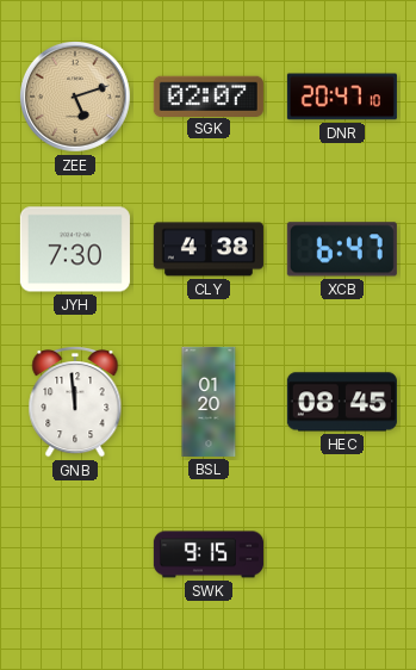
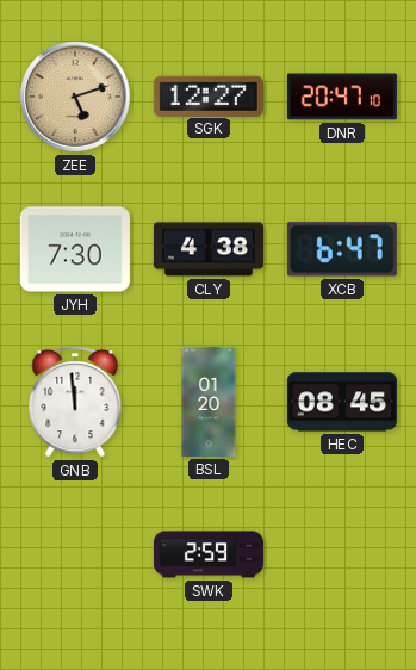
SGK: 02:07 -> 12:27
SWK: 9:15 -> 2:59
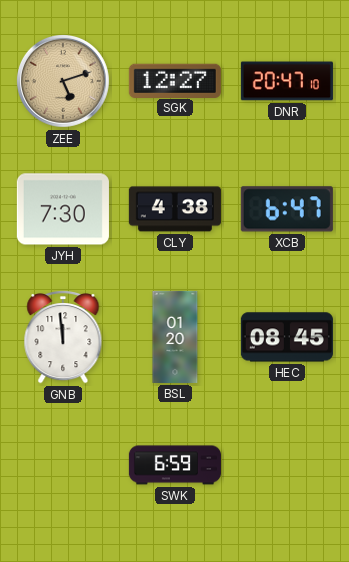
SWK: 2:59 -> 6:59
